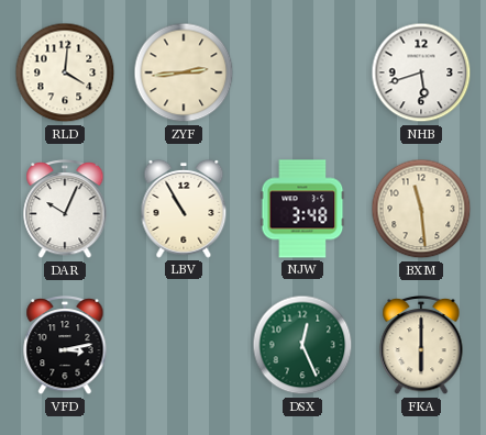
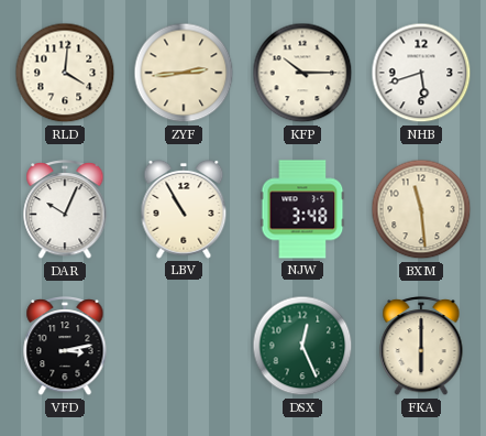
KFP: none -> 10:15
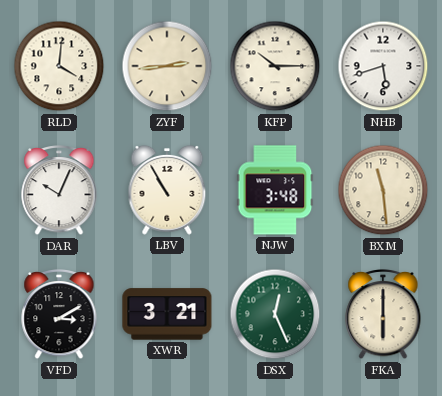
VFD: 3:13 -> 3:10
XWR: none -> 3:21
